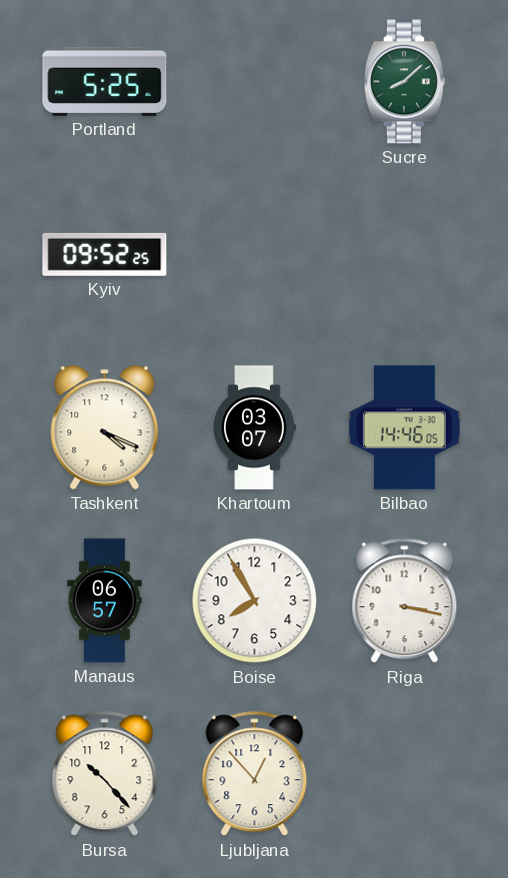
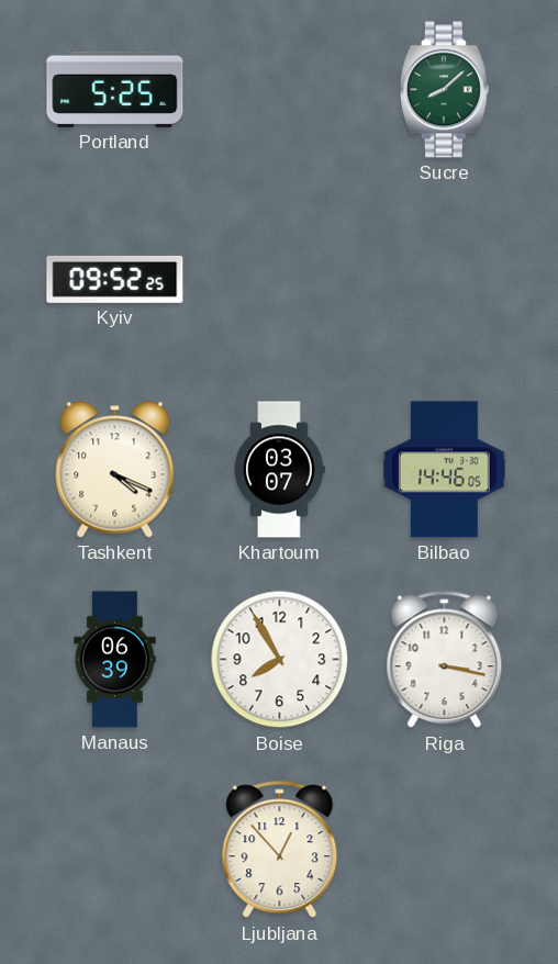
Manaus: 06:57 -> 06:39
Bursa: 10:23 -> none
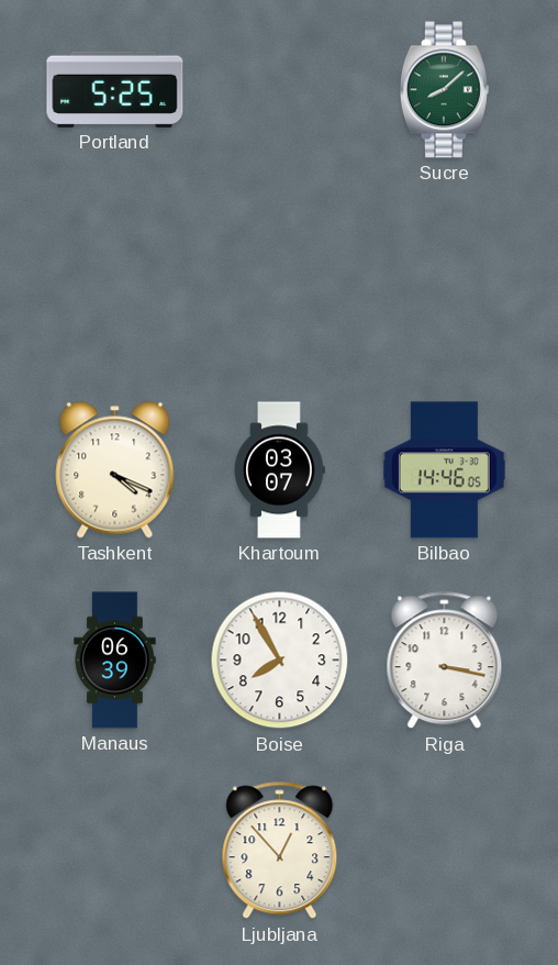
Kyiv: 09:52 -> none
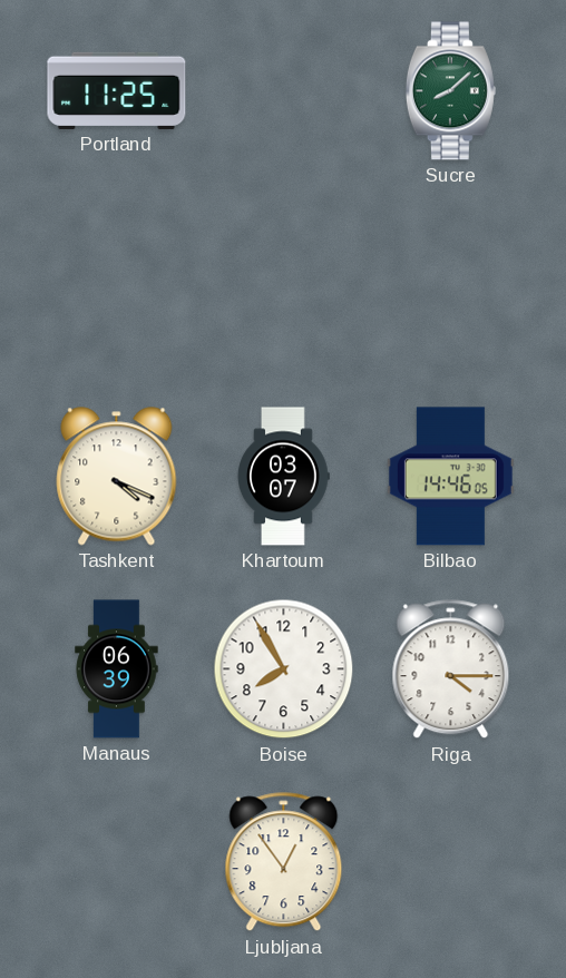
Portland: 5:25 -> 11:25
Riga: 3:17 -> 4:15
Ljubljana: 12:53 -> 12:54
